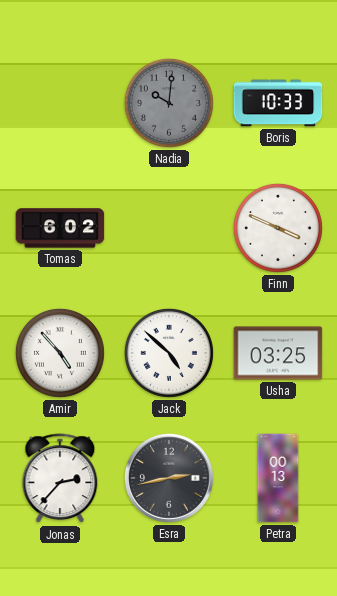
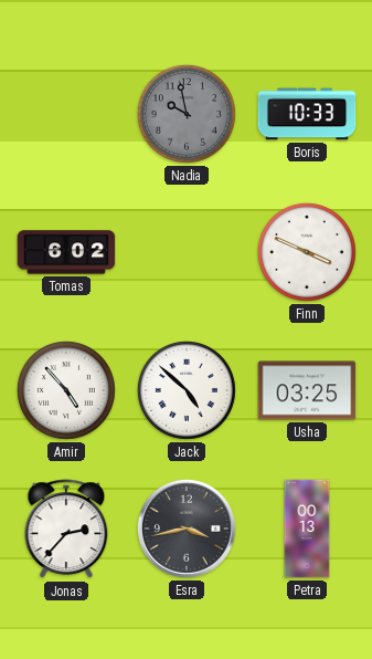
Nadia: 10:01 -> 9:58
Esra: 2:43 -> 3:43
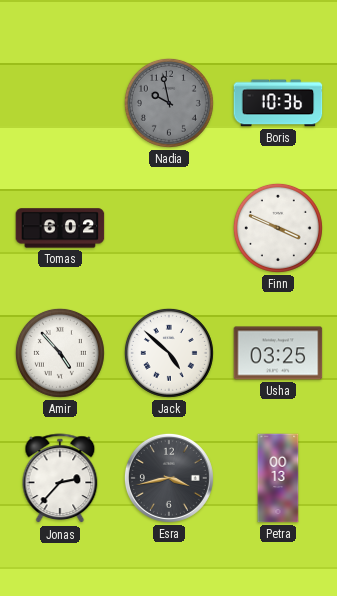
Boris: 10:33 -> 10:36
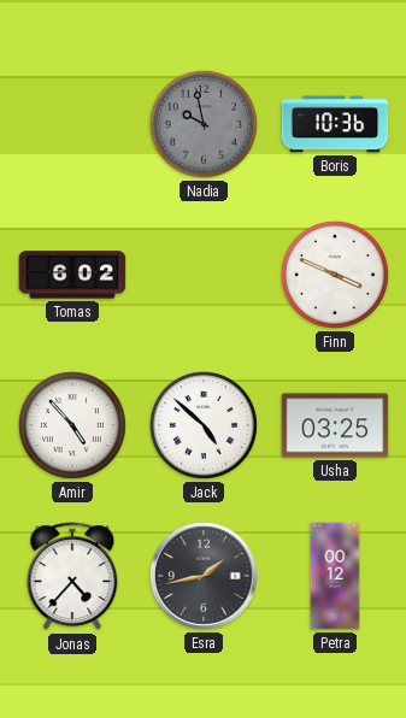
Jonas: 2:37 -> 4:37
Esra: 3:43 -> 1:43
Petra: 00:13 -> 00:12
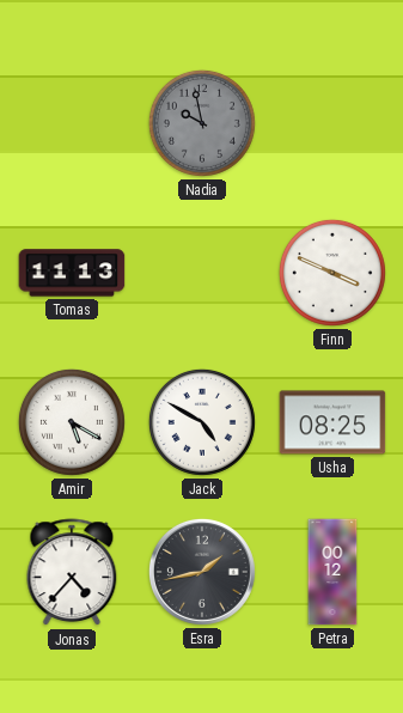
Boris: 10:36 -> none
Tomas: 6:02 -> 11:13
Amir: 4:53 -> 5:20
Jack: 4:52 -> 4:50
Usha: 03:25 -> 08:25
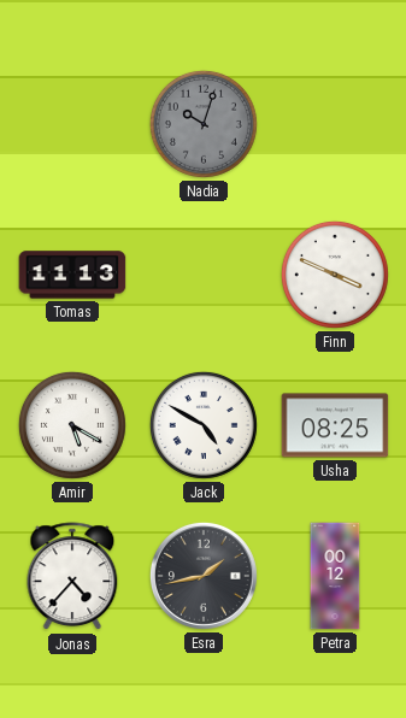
Nadia: 9:58 -> 10:03
